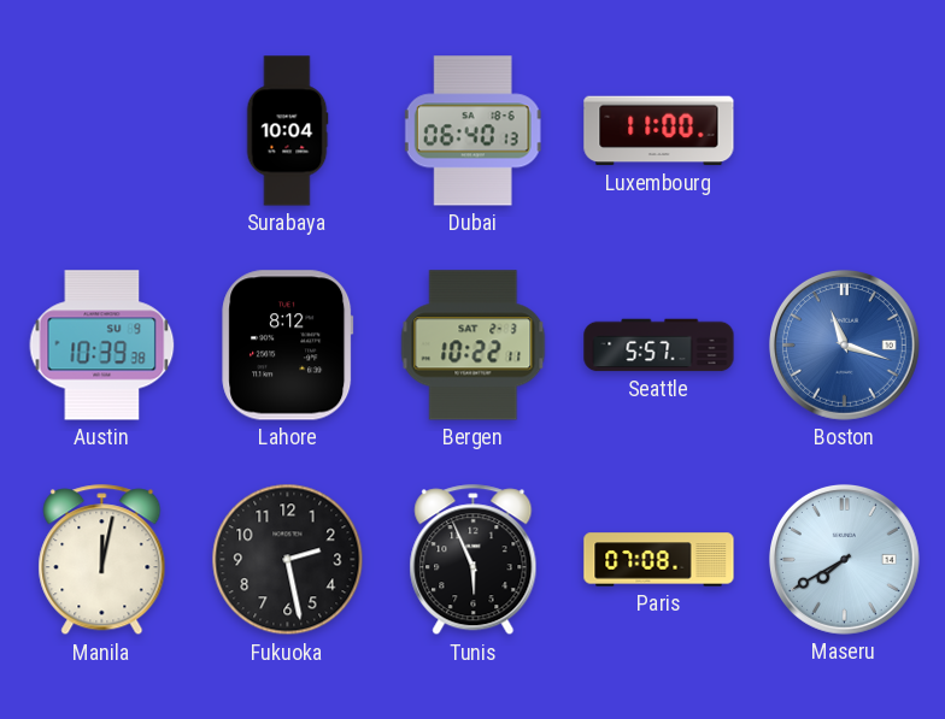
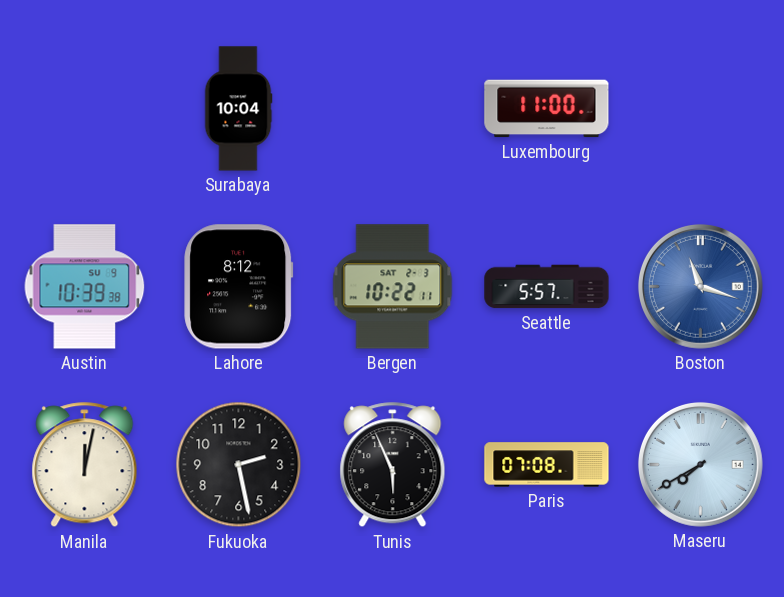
Dubai: 06:40 -> none
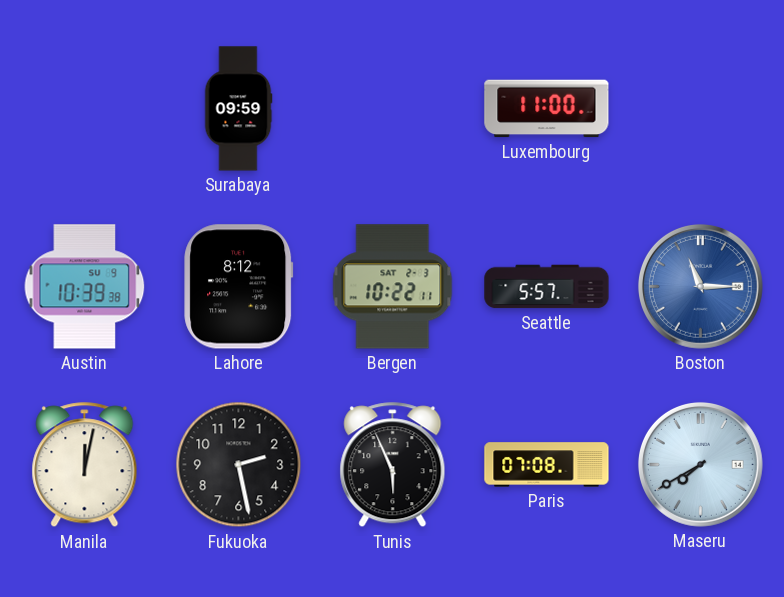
Surabaya: 10:04 -> 09:59
Boston: 11:18 -> 11:15
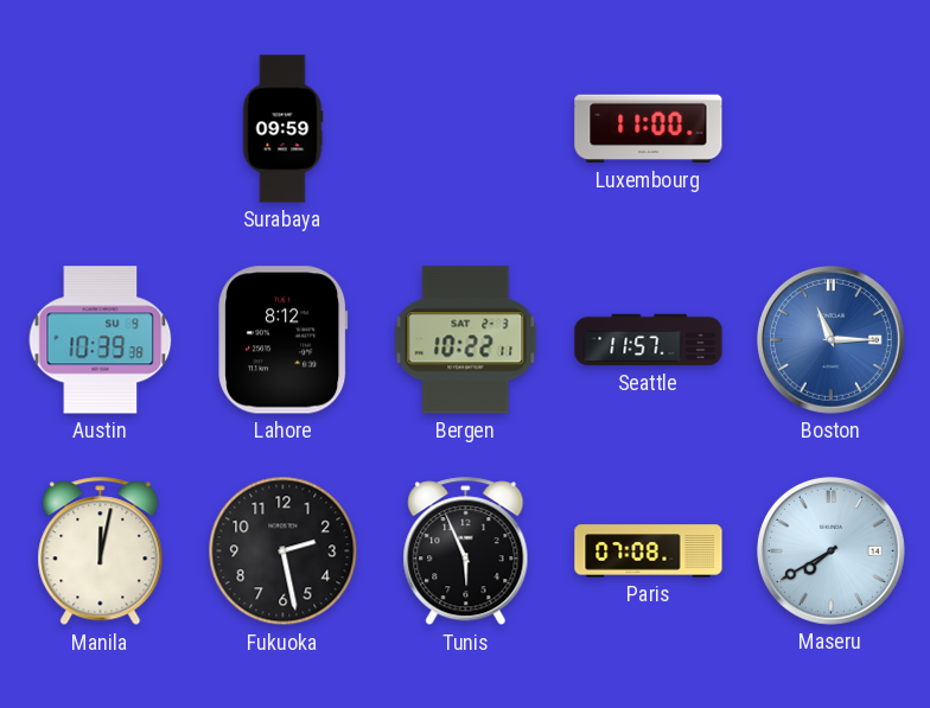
Seattle: 5:57 -> 11:57
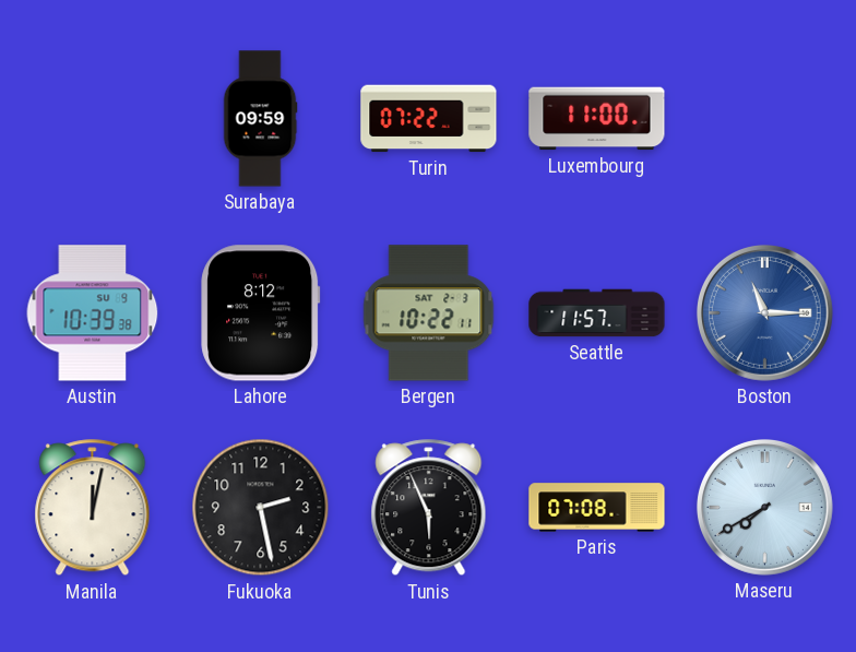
Turin: none -> 07:22
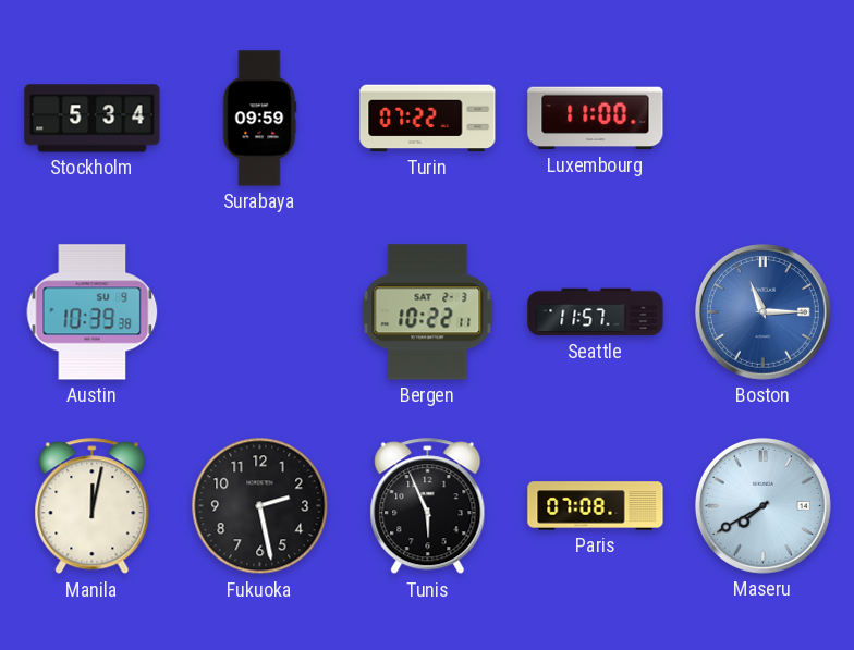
Stockholm: none -> 5:34
Lahore: 8:12 -> none
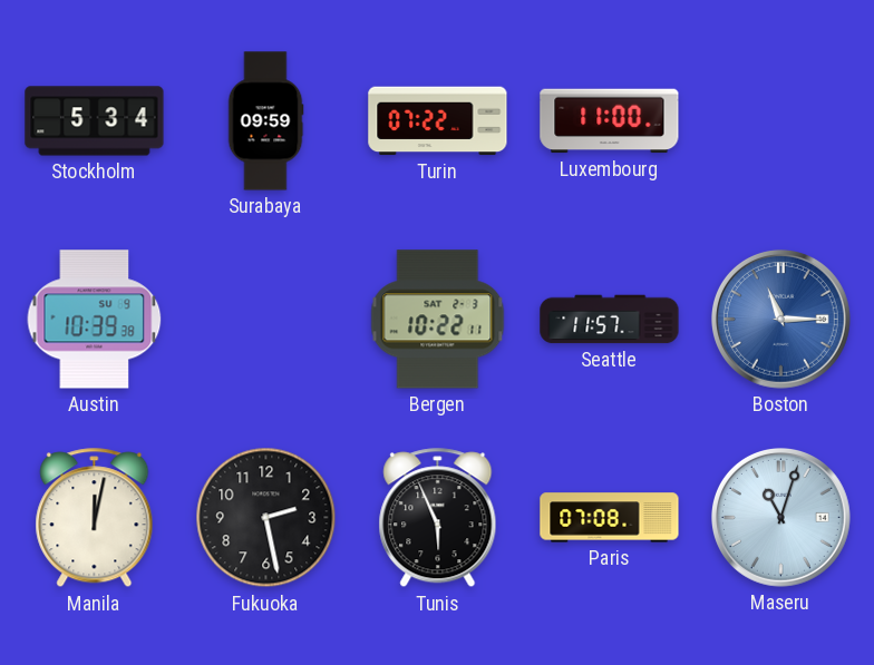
Maseru: 7:40 -> 11:03
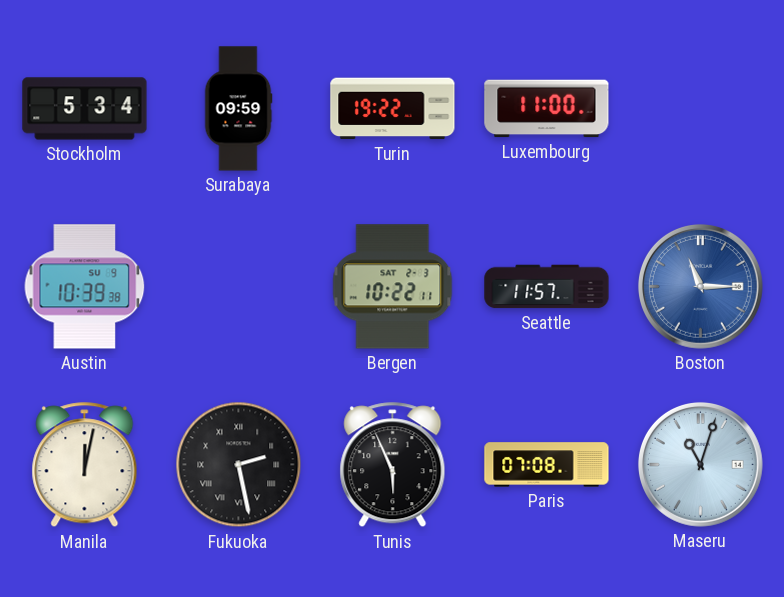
Turin: 07:22 -> 19:22
Fukuoka numerals: Arabic -> Roman
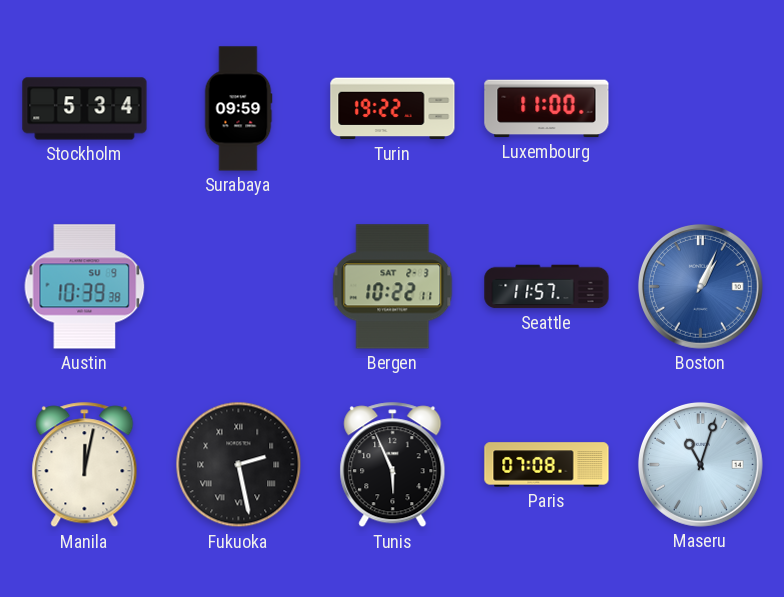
Boston: 11:15 -> 1:04
